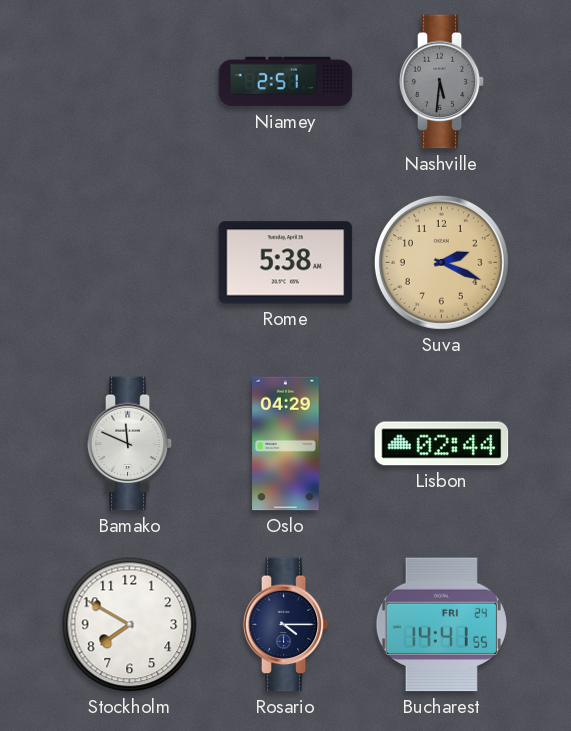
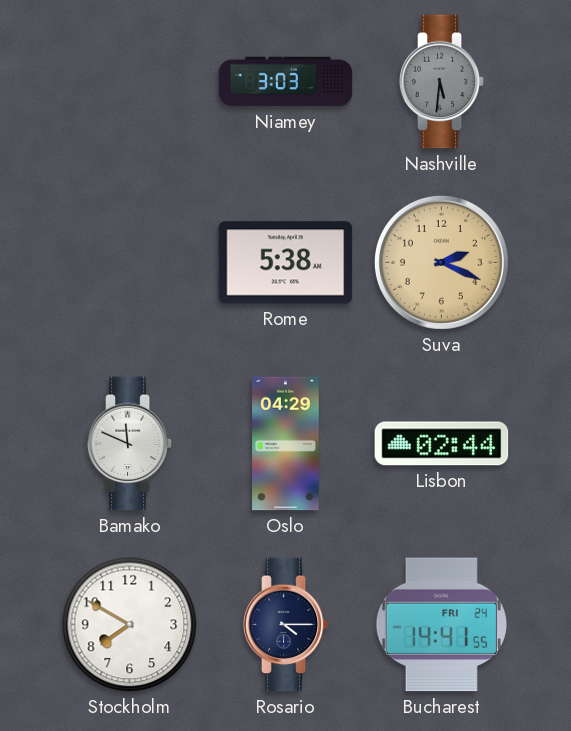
Niamey: 2:51 -> 3:03
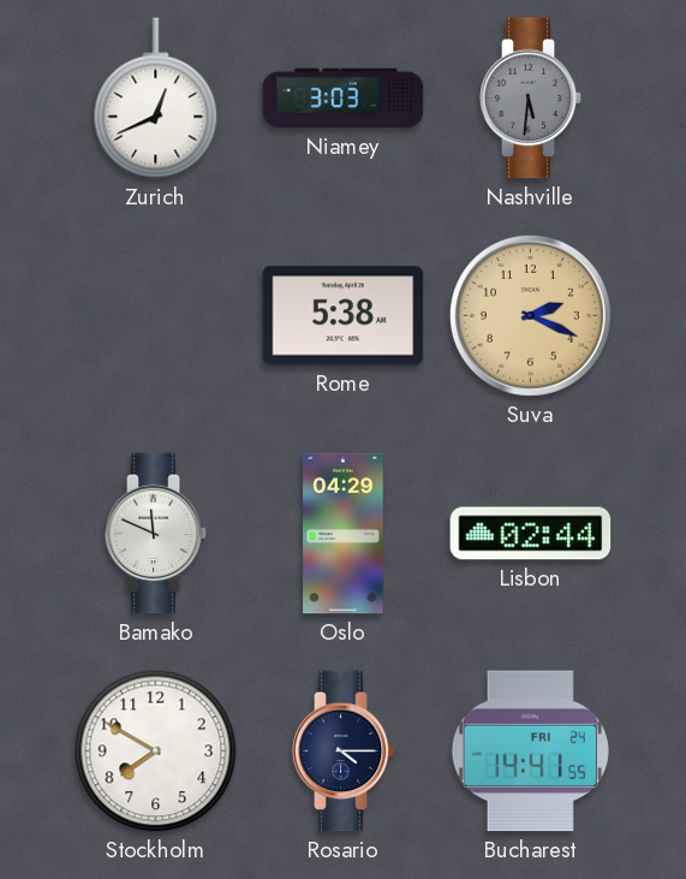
Zurich: none -> 12:41
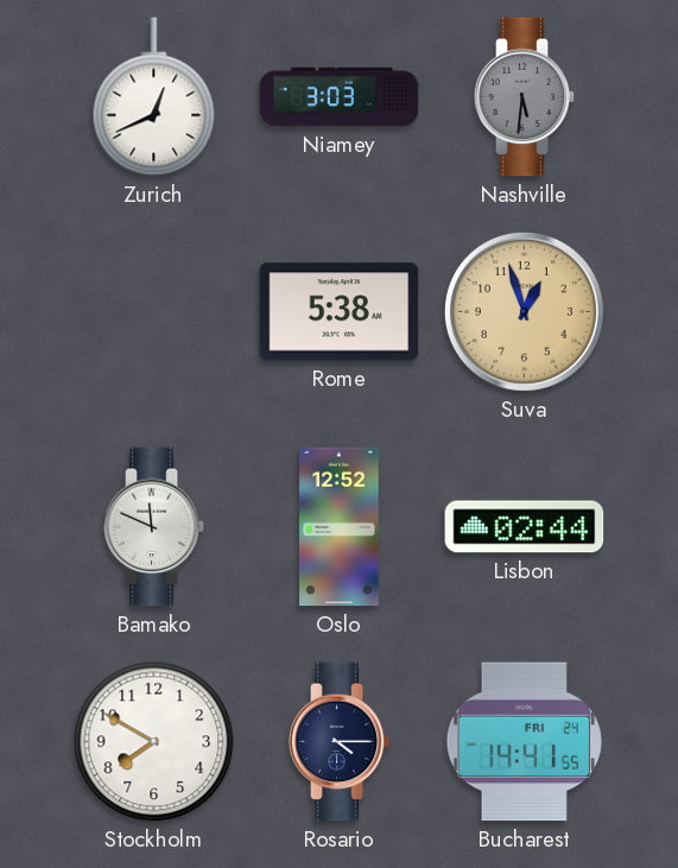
Suva: 2:19 -> 12:57
Oslo: 04:29 -> 12:52
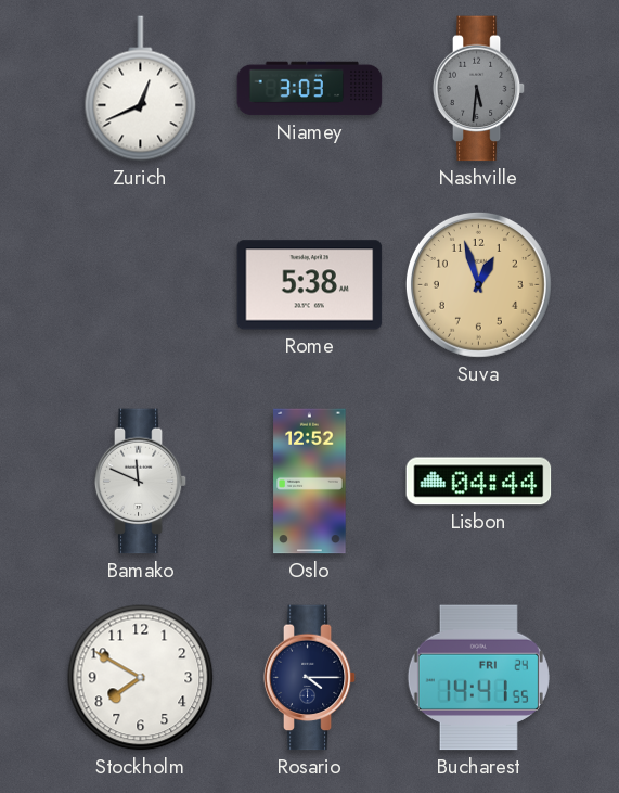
Lisbon: 02:44 -> 04:44
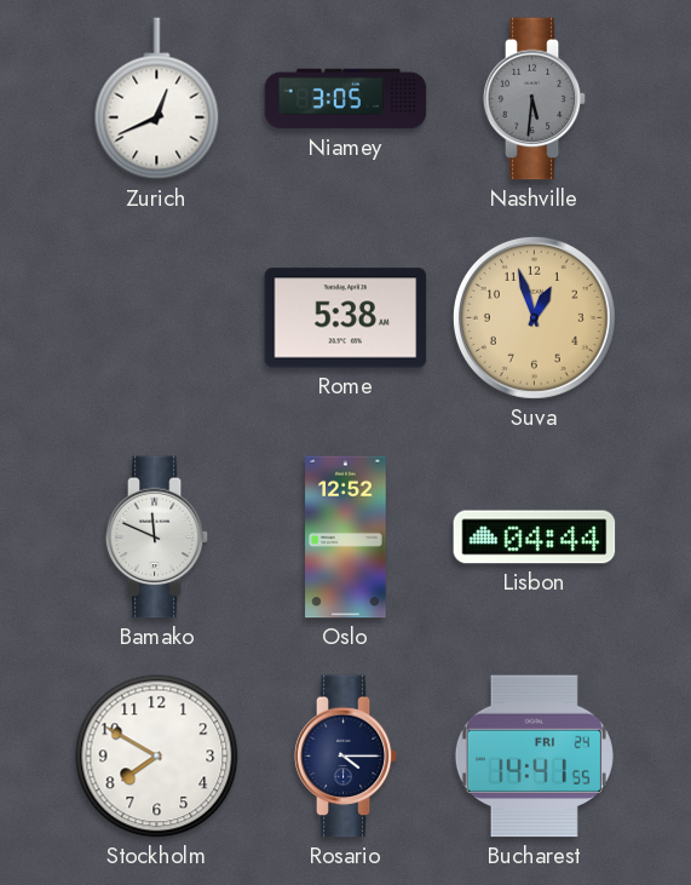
Niamey: 3:03 -> 3:05
